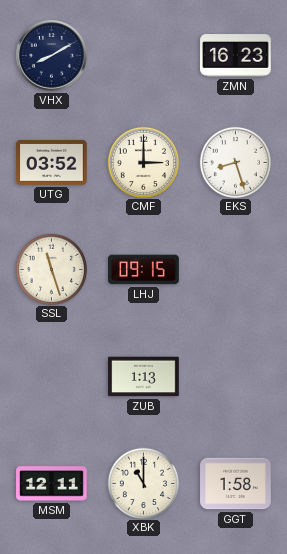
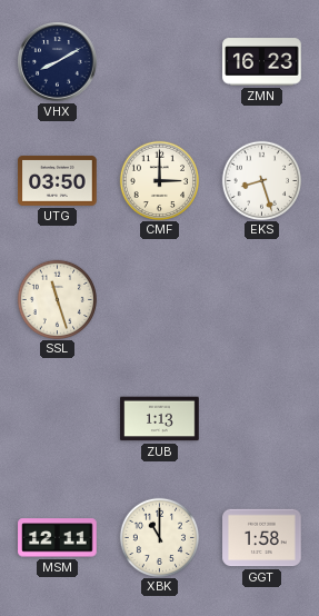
UTG: 03:52 -> 03:50
LHJ: 09:15 -> none
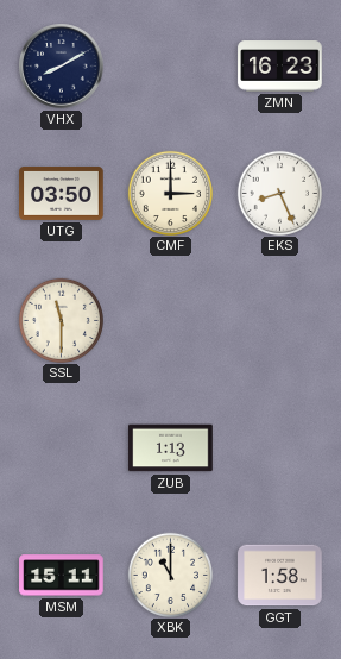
EKS: 8:27 -> 8:26
SSL: 11:27 -> 11:30
MSM: 12:11 -> 15:11
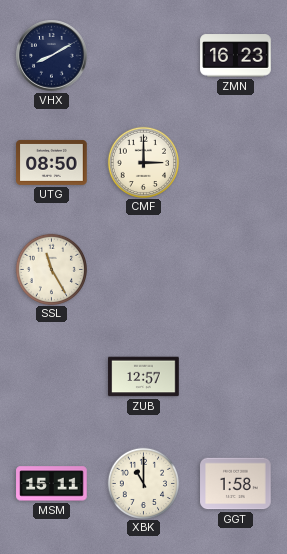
UTG: 03:50 -> 08:50
EKS: 8:26 -> none
SSL: 11:30 -> 11:25
ZUB: 1:13 -> 12:57
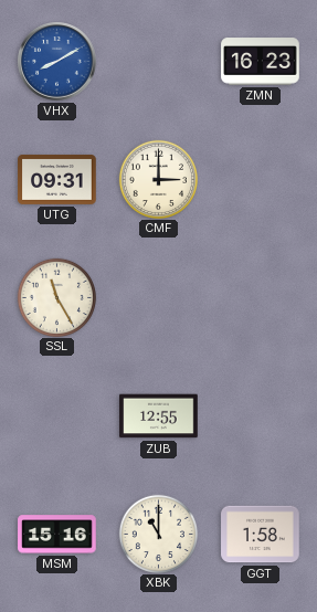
VHX dial: navy -> blue
UTG: 08:50 -> 09:31
ZUB: 12:57 -> 12:55
MSM: 15:11 -> 15:16
